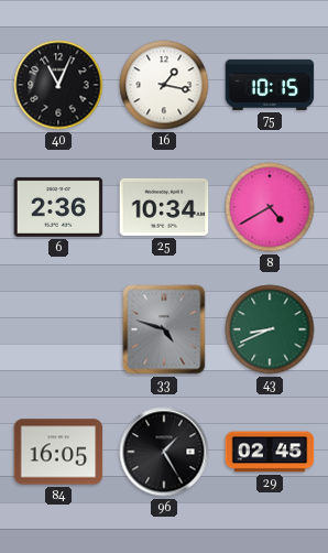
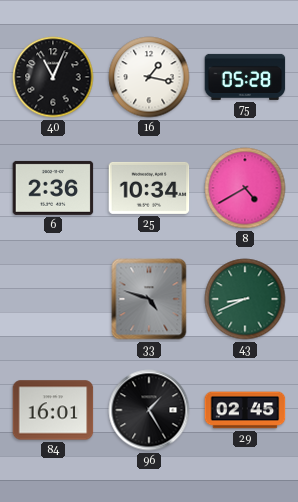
75: 10:15 -> 05:28
84: 16:05 -> 16:01
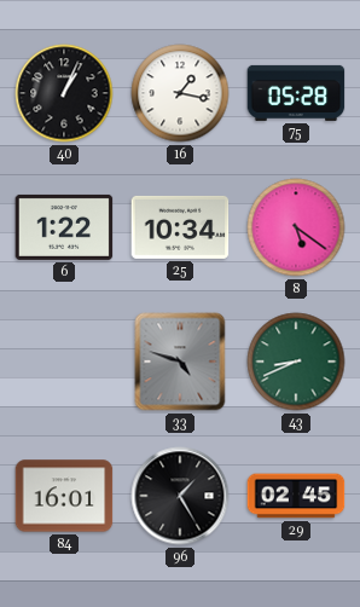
40: 11:04 -> 1:04
6: 2:36 -> 1:22
8: 4:40 -> 5:21
